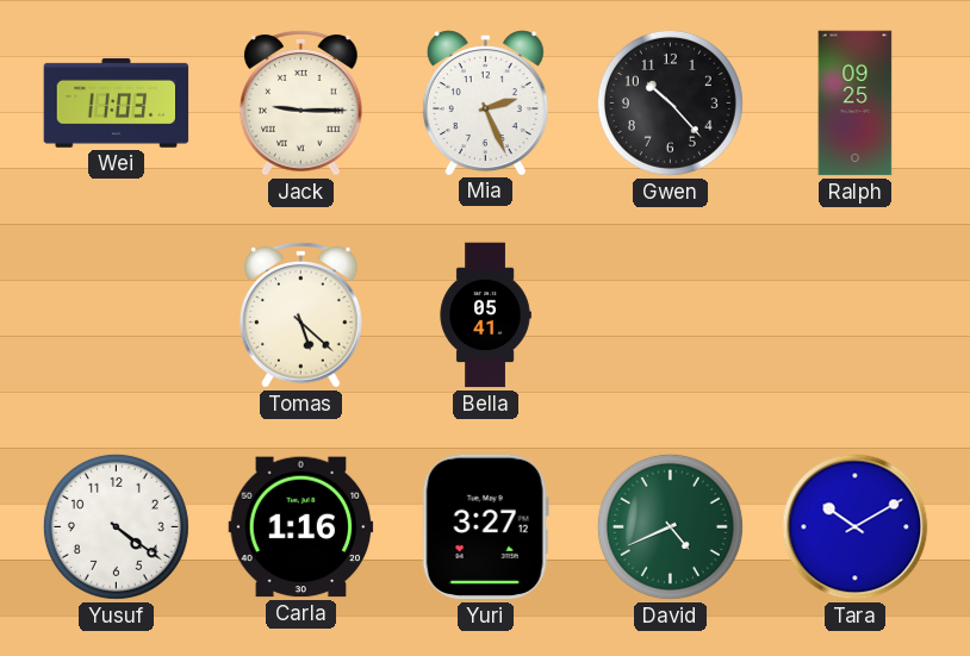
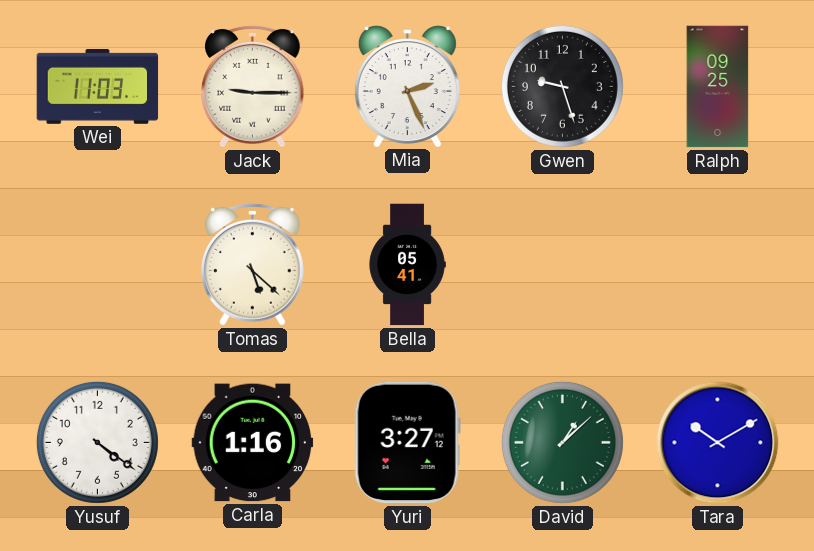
Gwen: 10:23 -> 9:27
David: 4:41 -> 1:08
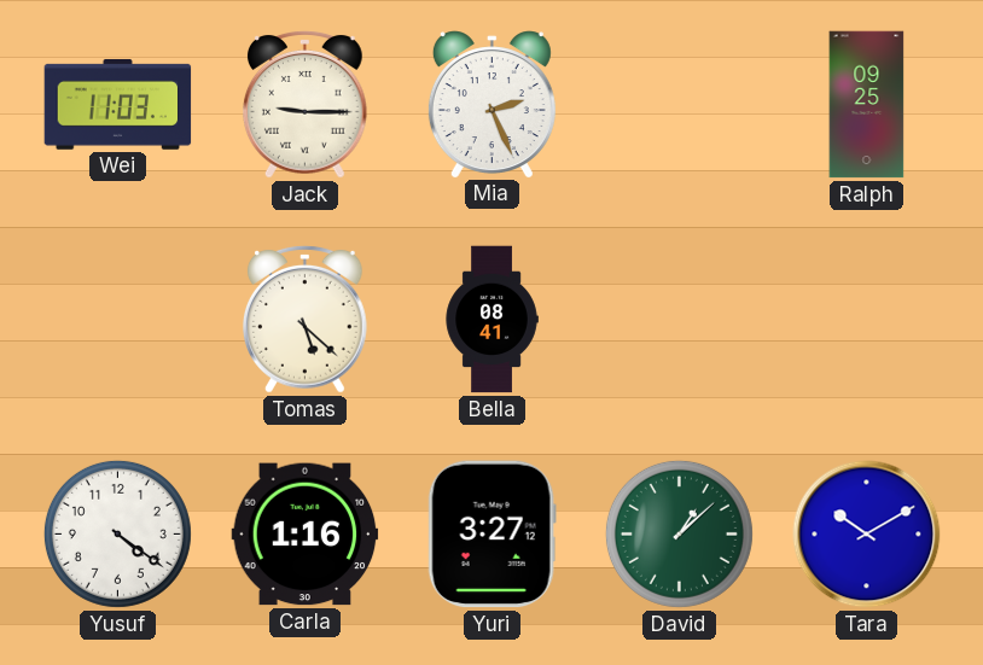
Gwen: 9:27 -> none
Bella: 05:41 -> 08:41
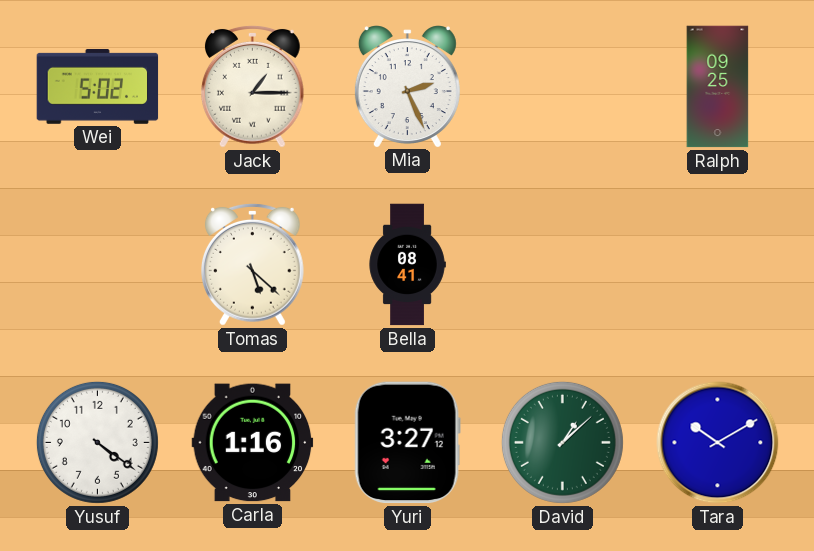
Wei: 11:03 -> 5:02
Jack: 9:15 -> 1:15
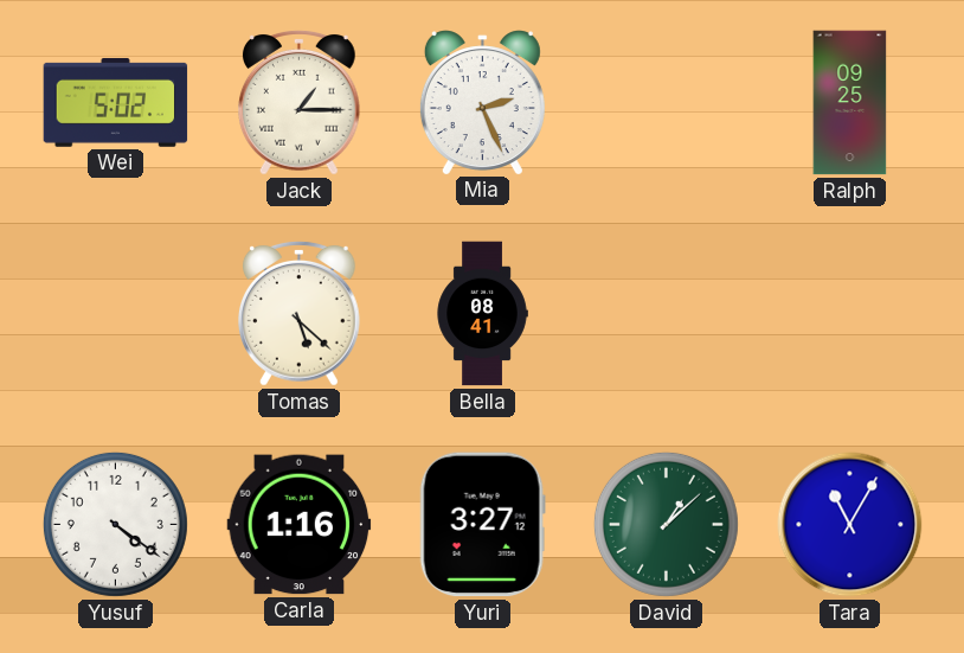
Tara: 10:10 -> 11:05
